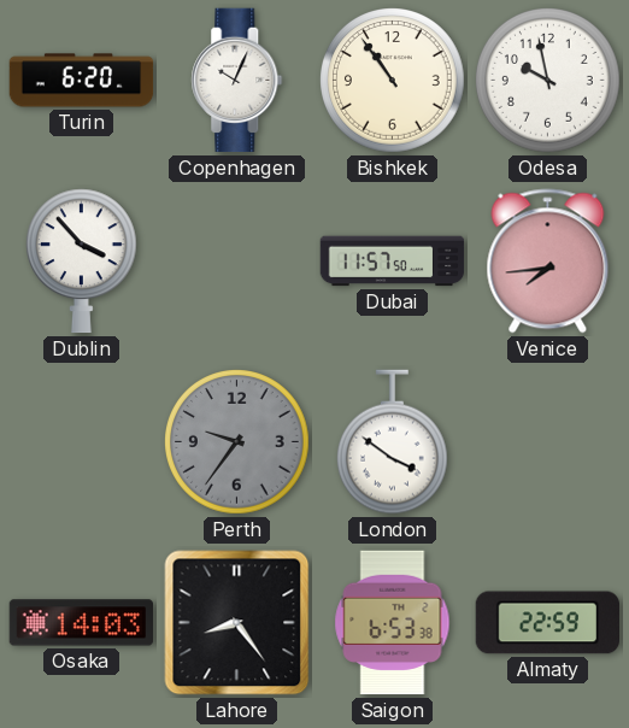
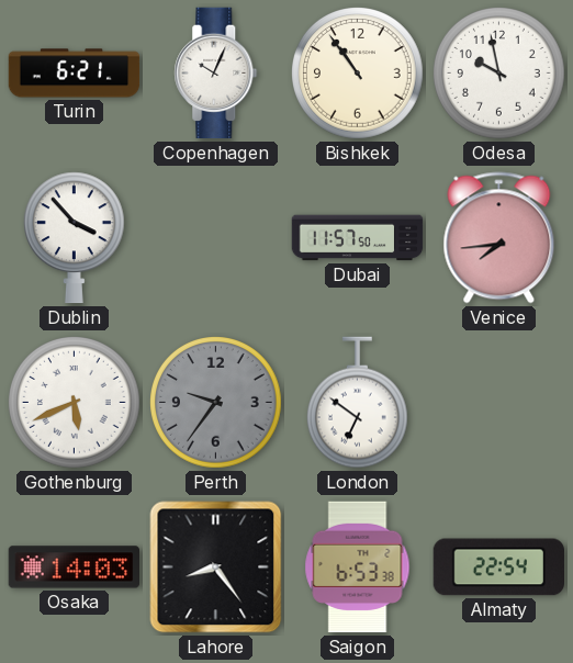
Turin: 6:20 -> 6:21
Gothenburg: none -> 5:41
London: 3:51 -> 6:51
Almaty: 22:59 -> 22:54
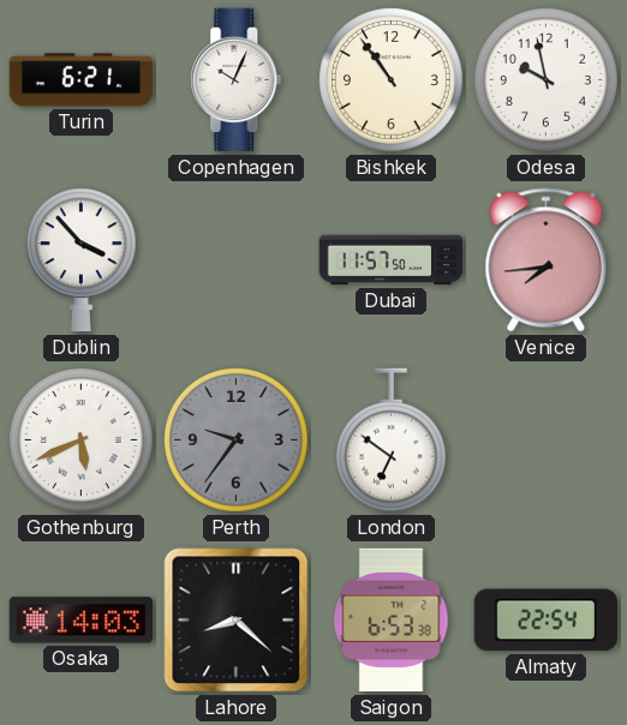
Lahore: 8:24 -> 8:22
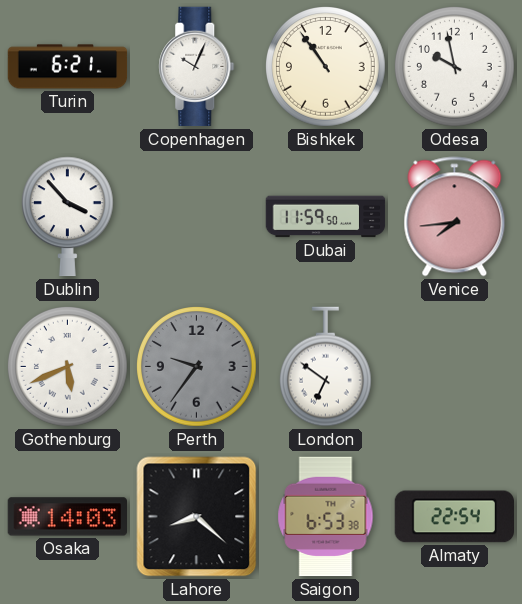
Dubai: 11:57 -> 11:59
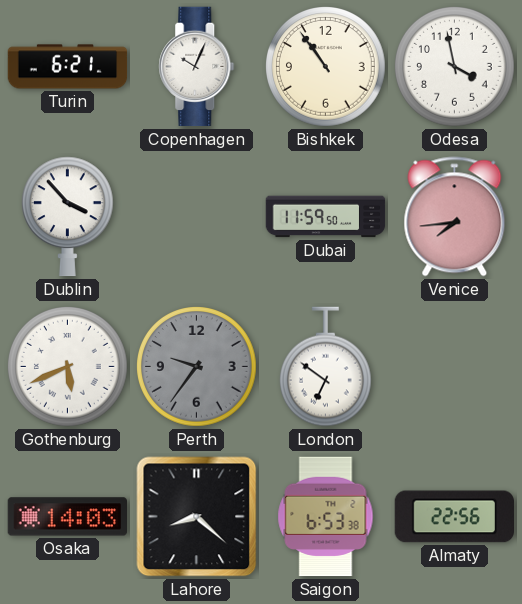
Odesa: 9:58 -> 3:58
Almaty: 22:54 -> 22:56
